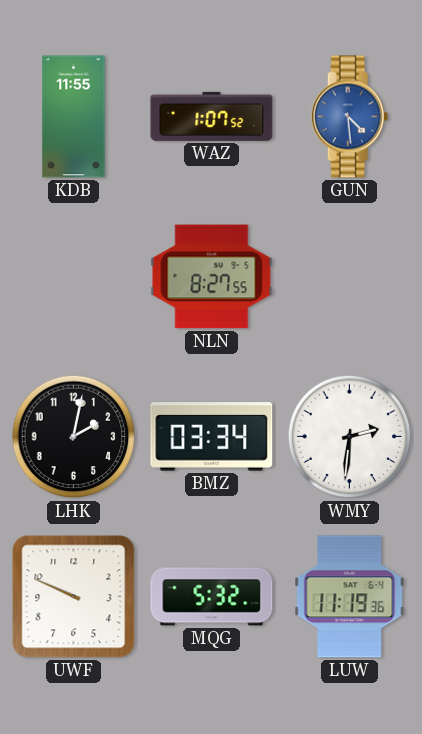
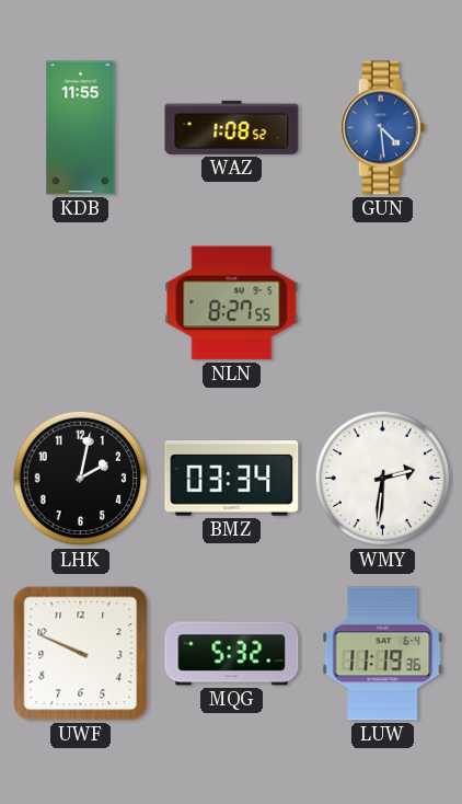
WAZ: 1:07 -> 1:08
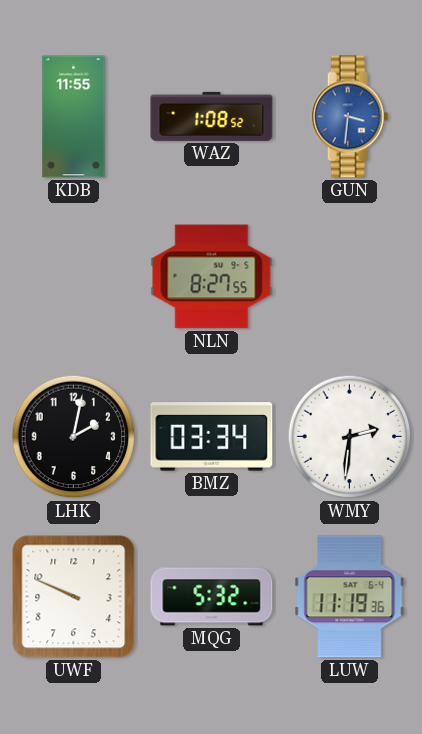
GUN: 4:29 -> 3:31
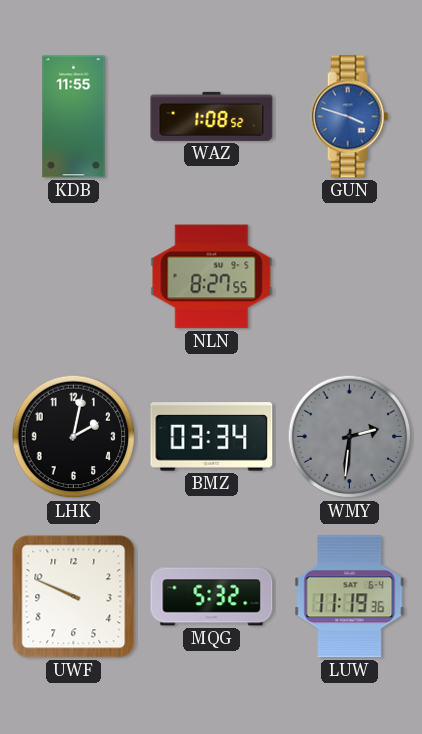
GUN: 3:31 -> 3:48
WMY dial: white -> grey
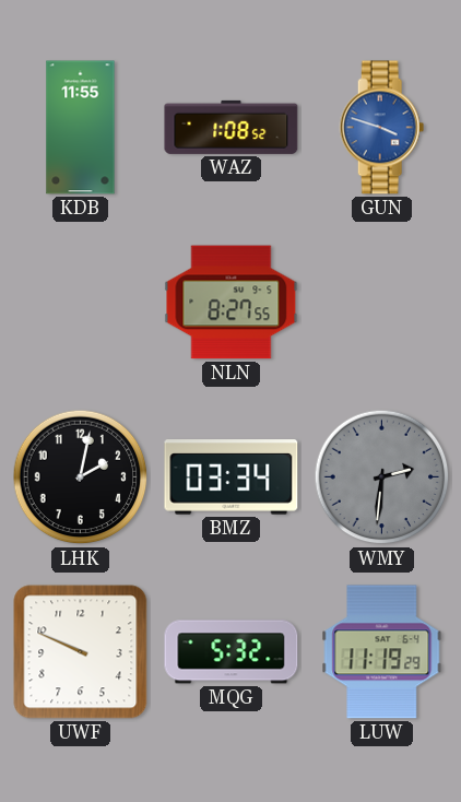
LUW: 11:19:36 -> 11:19:29
